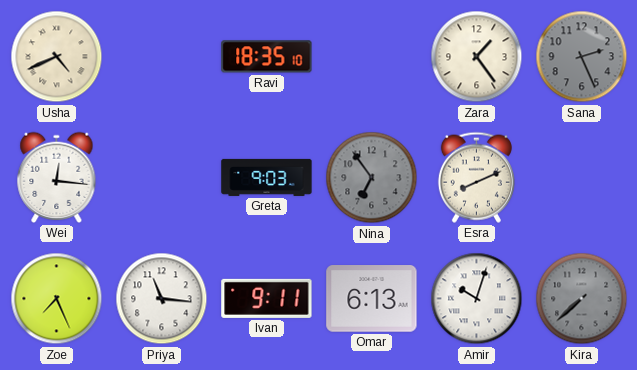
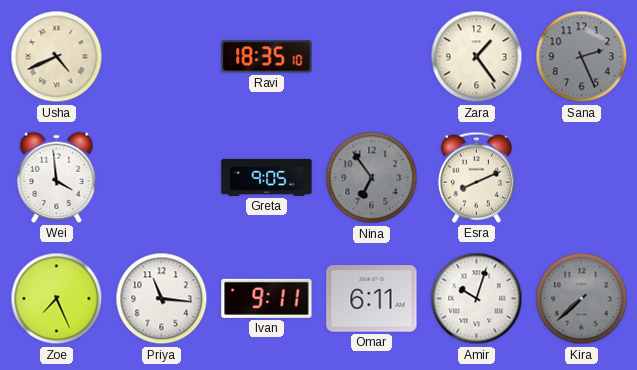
Wei: 12:16 -> 3:59
Greta: 9:03 -> 9:05
Omar: 6:13 -> 6:11
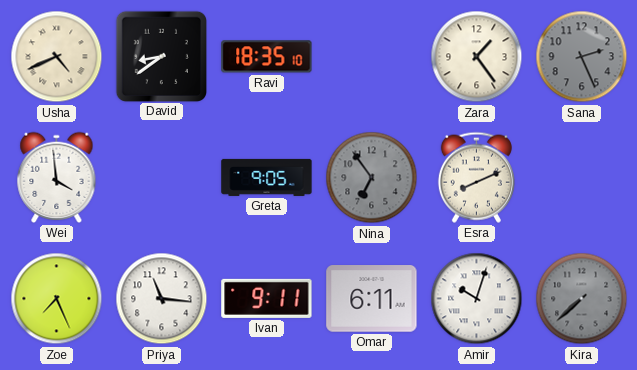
David: none -> 8:39
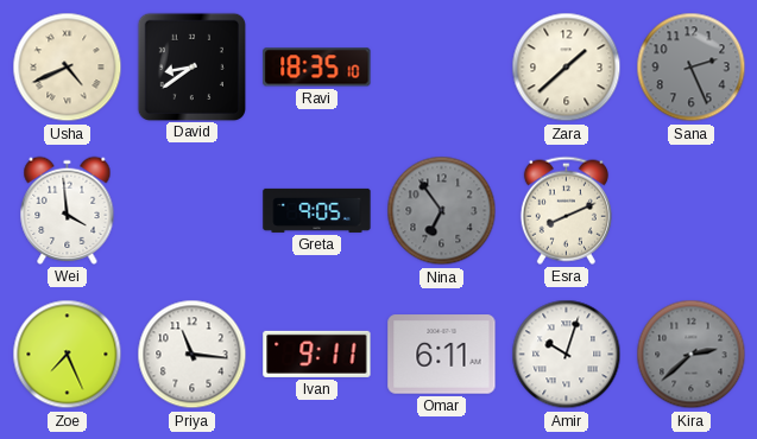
Zara: 1:24 -> 1:38
Kira: 7:38 -> 2:38
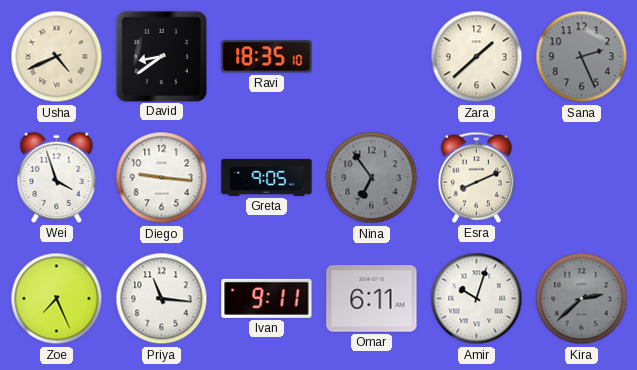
Wei: 3:59 -> 3:57
Diego: none -> 9:16
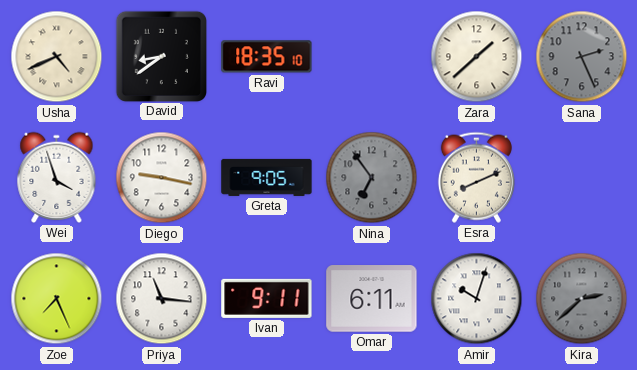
Diego: 9:16 -> 9:17
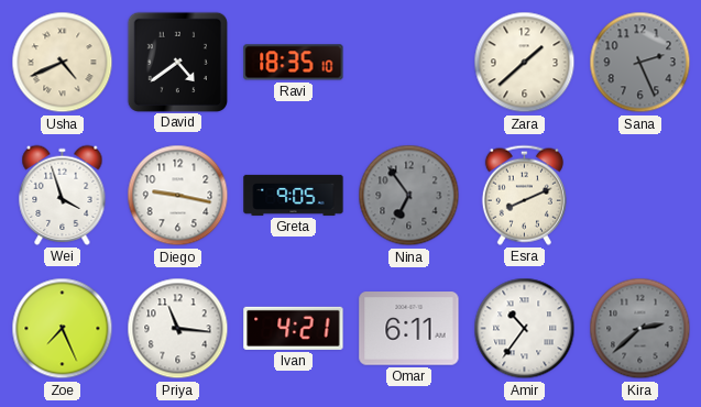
David: 8:39 -> 4:39
Ivan: 9:11 -> 4:21
Amir: 10:03 -> 10:36
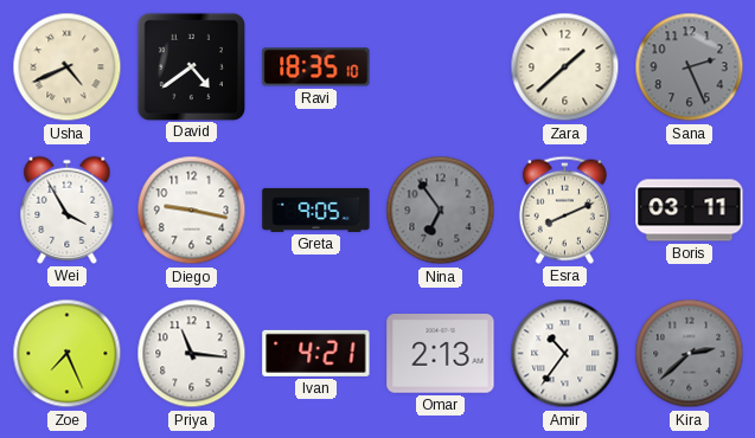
Wei: 3:57 -> 3:55
Boris: none -> 03:11
Omar: 6:11 -> 2:13
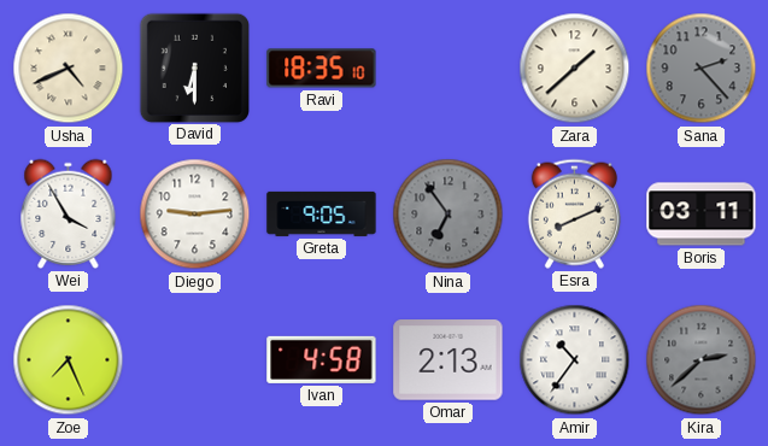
David: 4:39 -> 6:30
Sana: 2:26 -> 2:23
Diego: 9:17 -> 9:14
Priya: 11:16 -> none
Ivan: 4:21 -> 4:58
